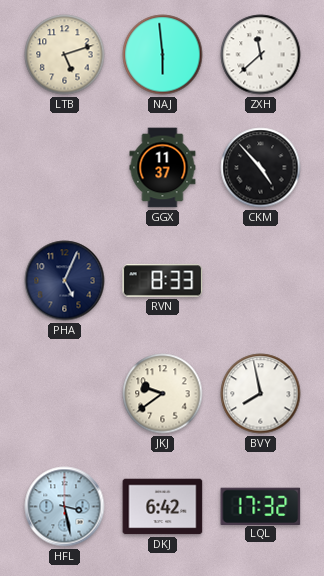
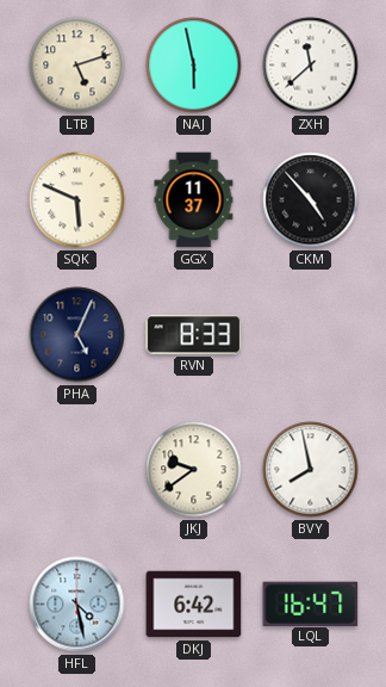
NAJ: 5:59 -> 5:58
SQK: none -> 5:49
HFL: 3:28 -> 4:28
LQL: 17:32 -> 16:47
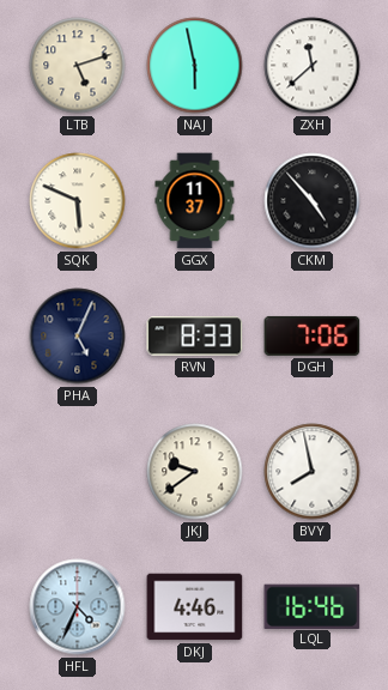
DGH: none -> 7:06
HFL: 4:28 -> 4:34
DKJ: 6:42 -> 4:46
LQL: 16:47 -> 16:46
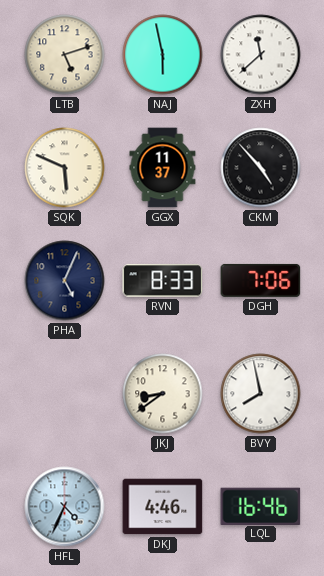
JKJ: 9:39 -> 8:39
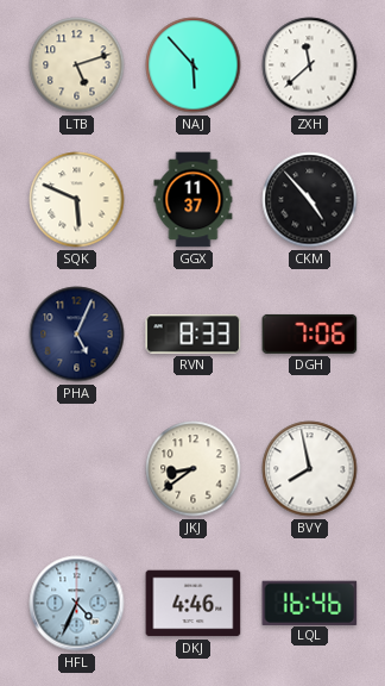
NAJ: 5:58 -> 5:53
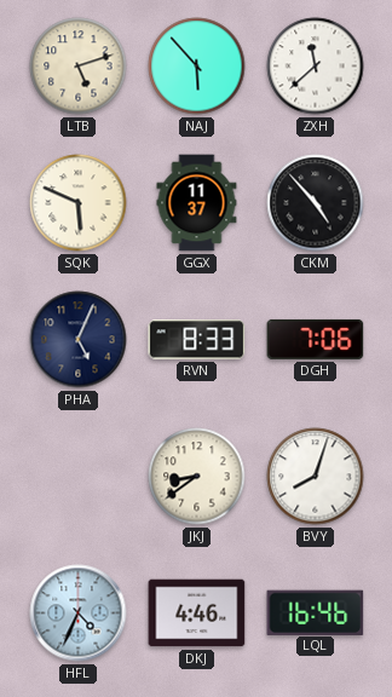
BVY: 7:58 -> 8:03
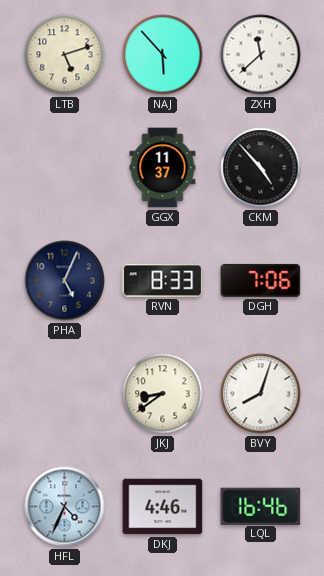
SQK: 5:49 -> none
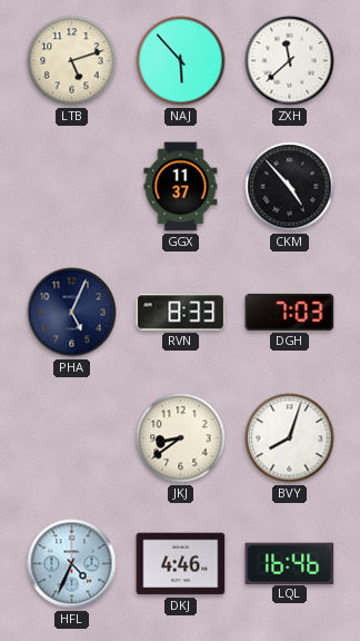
DGH: 7:06 -> 7:03
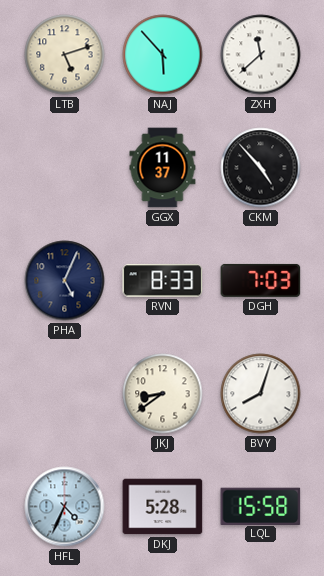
DKJ: 4:46 -> 5:28
LQL: 16:46 -> 15:58
